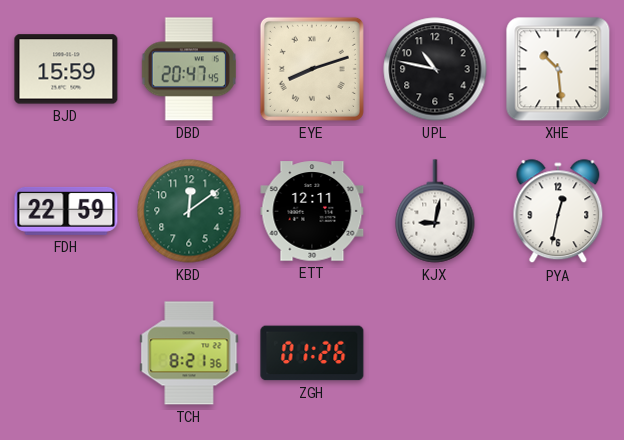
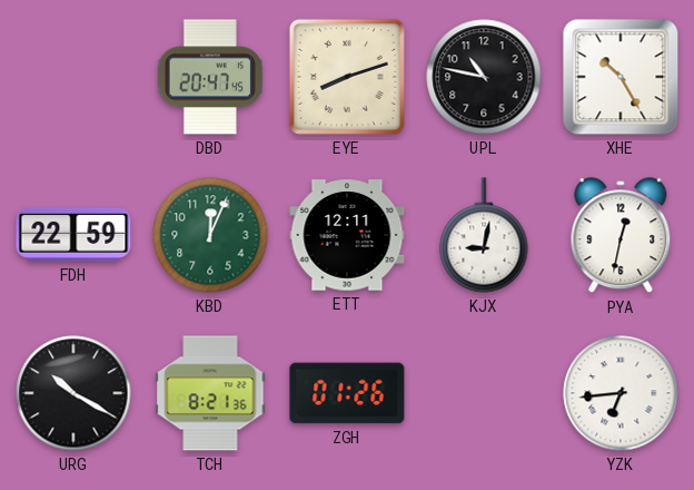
BJD: 15:59 -> none
XHE: 10:29 -> 10:25
KBD: 12:09 -> 12:04
URG: none -> 10:20
YZK: none -> 6:44
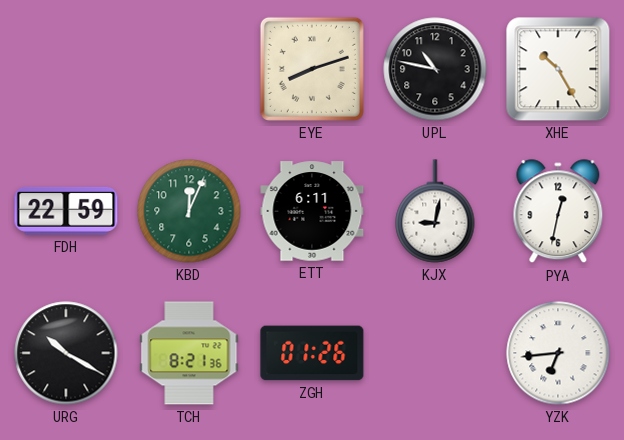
DBD: 20:47 -> none
ETT: 12:11 -> 6:11
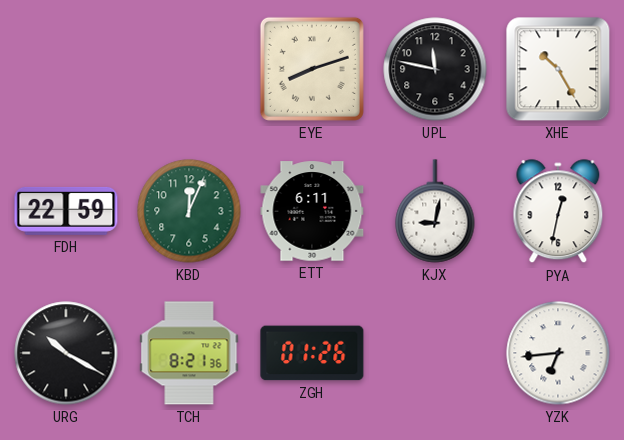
UPL: 10:47 -> 11:47
